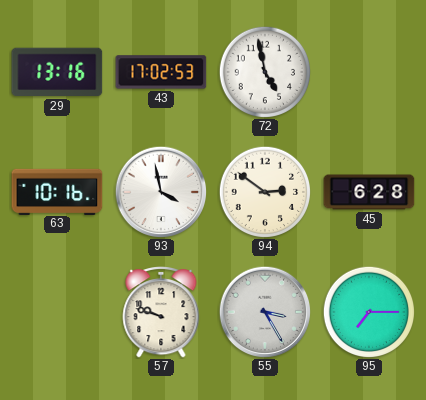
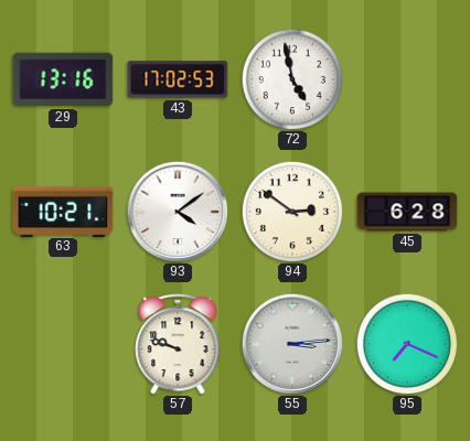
63: 10:16 -> 10:21
93: 3:58 -> 4:09
55: 3:25 -> 3:14
95: 7:15 -> 7:19
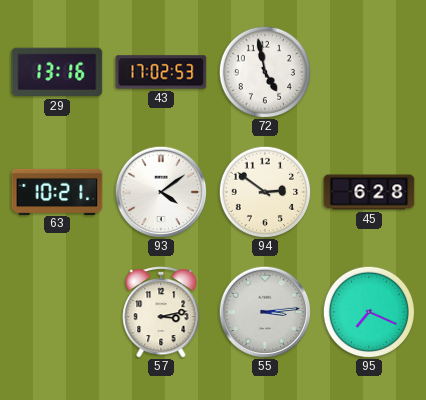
57: 9:48 -> 3:13
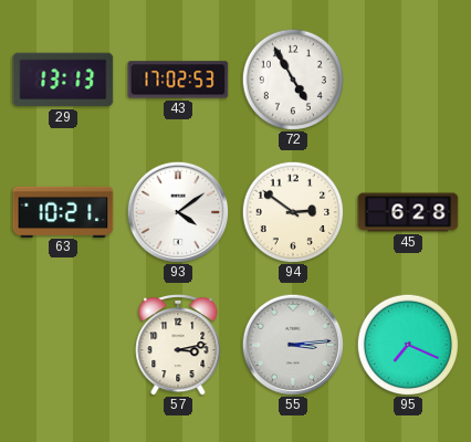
29: 13:16 -> 13:13
72: 4:58 -> 4:55
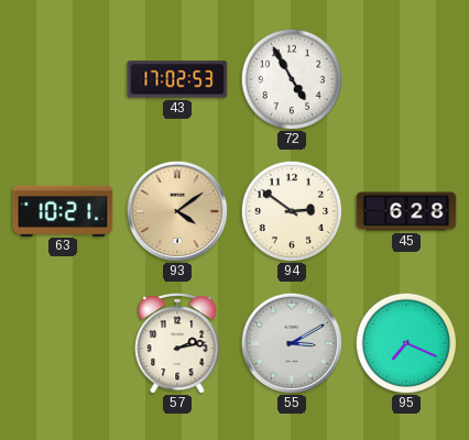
29: 13:13 -> none
93 dial: white -> champagne
57: 3:13 -> 2:13
55: 3:14 -> 3:10
